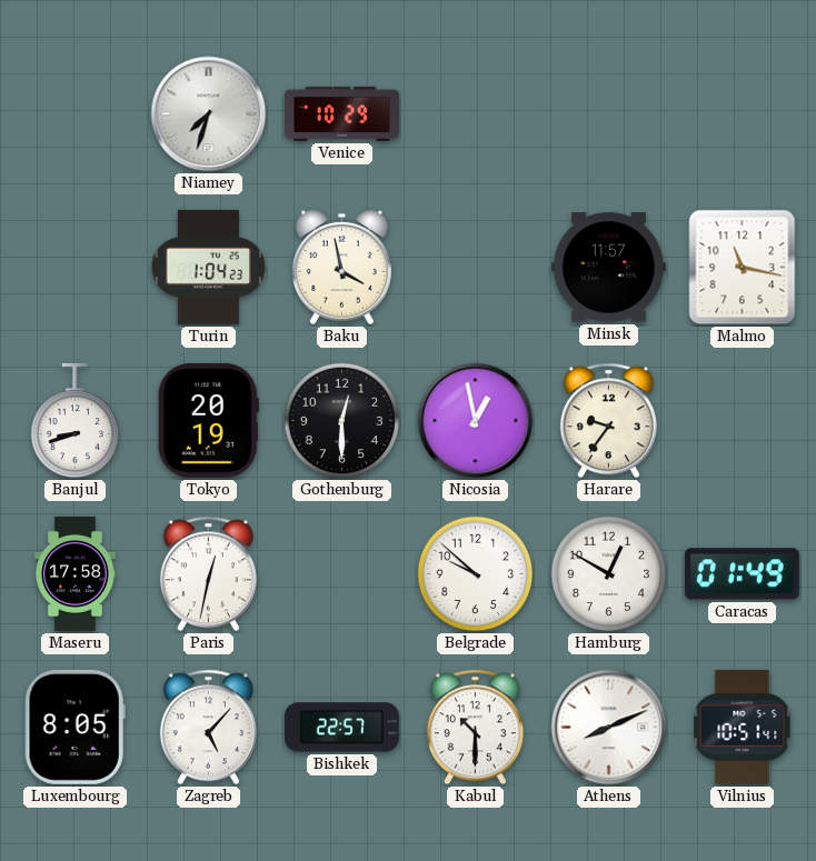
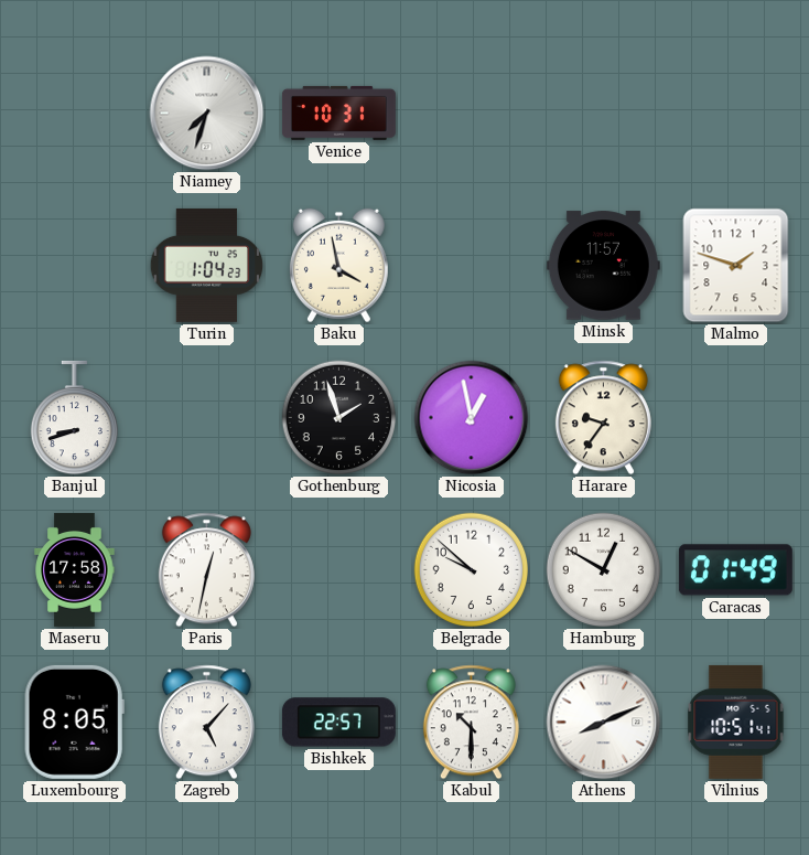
Venice: 10:29 -> 10:31
Malmo: 11:17 -> 1:48
Tokyo: 20:19 -> none
Gothenburg: 12:30 -> 1:57
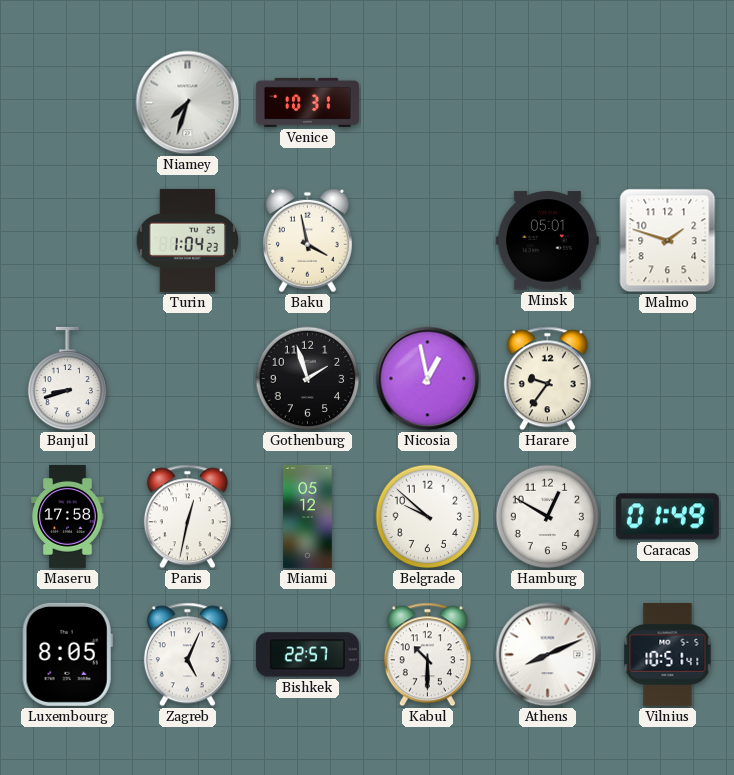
Minsk: 11:57 -> 05:01
Miami: none -> 05:12
Zagreb: 5:07 -> 5:04
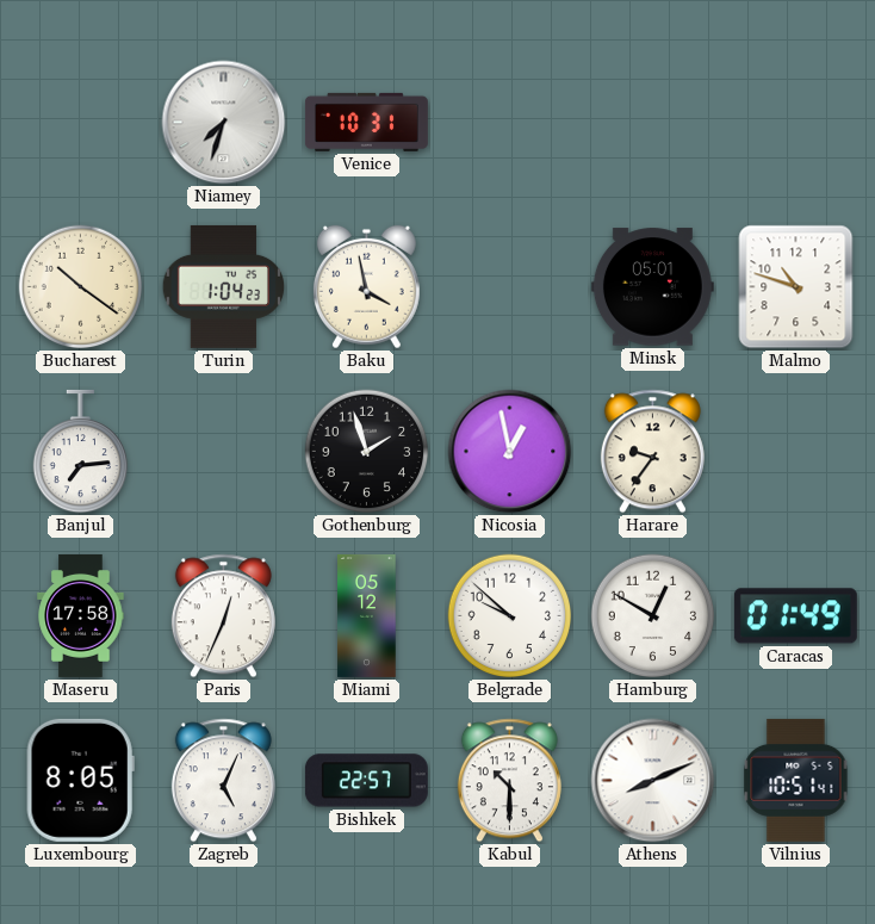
Bucharest: none -> 10:21
Malmo: 1:48 -> 10:48
Banjul: 8:42 -> 7:14
Paris: 12:32 -> 12:34
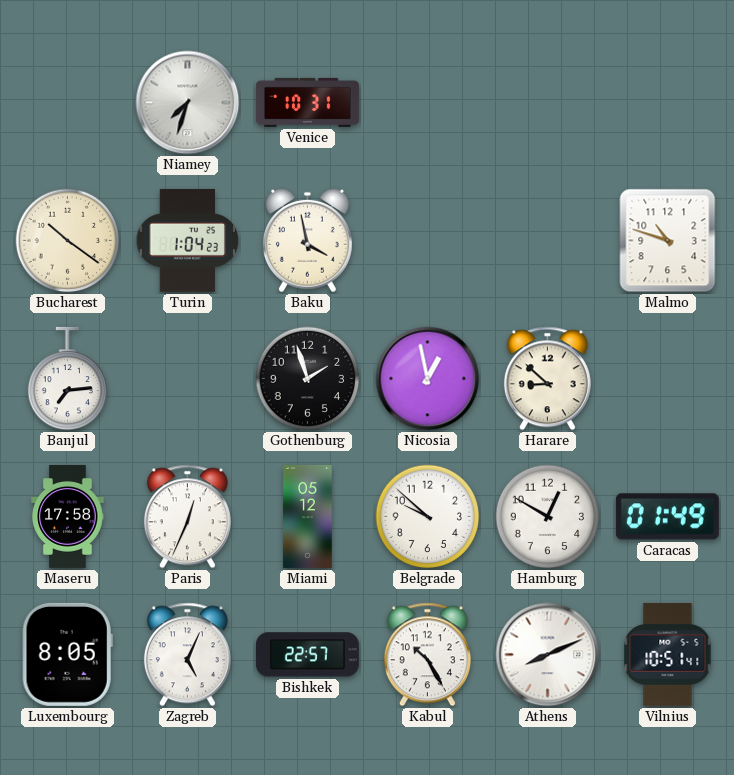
Minsk: 05:01 -> none
Harare: 9:36 -> 8:52
Kabul: 10:30 -> 10:25
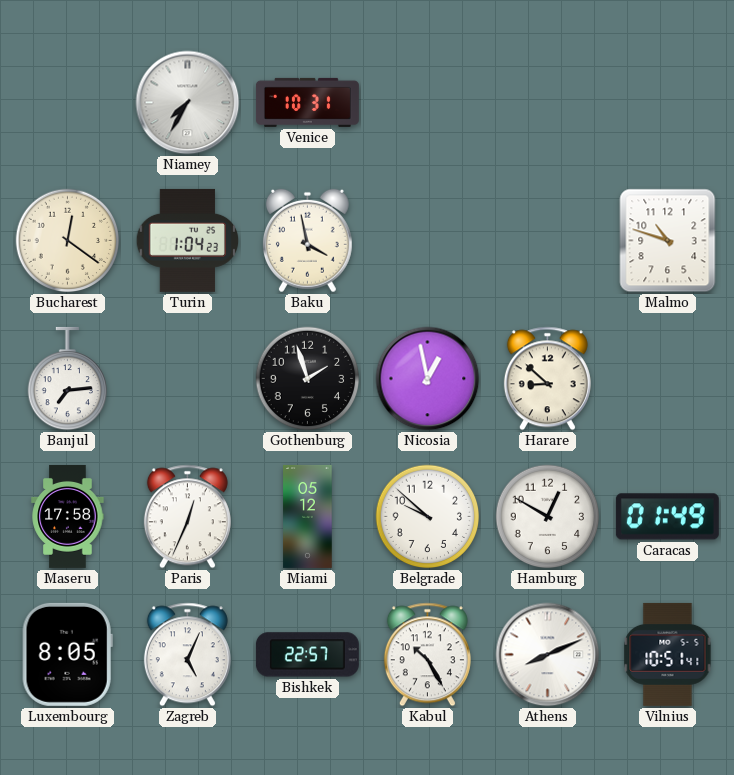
Niamey: 7:33 -> 7:35
Bucharest: 10:21 -> 12:21
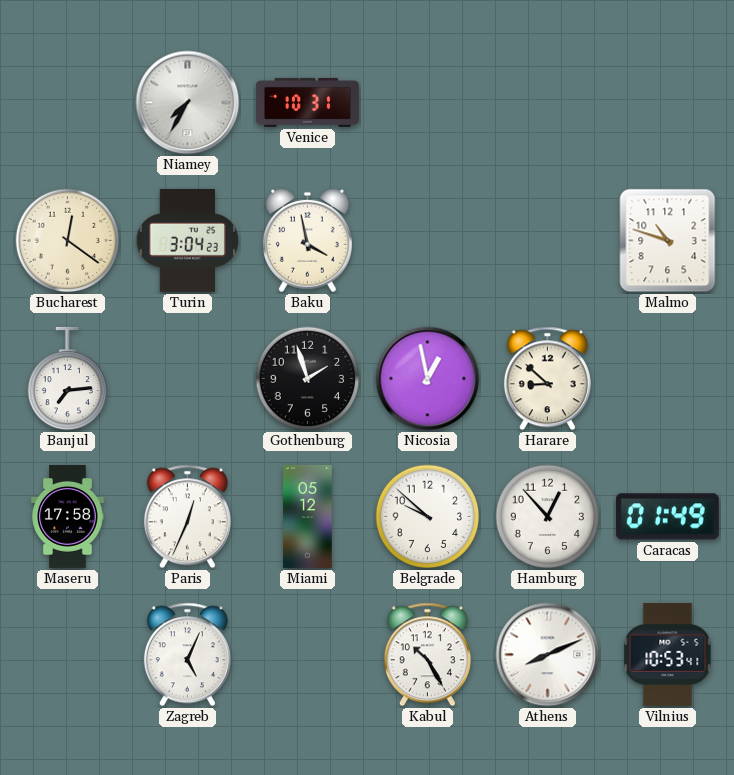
Turin: 1:04 -> 3:04
Hamburg: 12:50 -> 12:53
Luxembourg: 8:05 -> none
Bishkek: 22:57 -> none
Vilnius: 10:51 -> 10:53
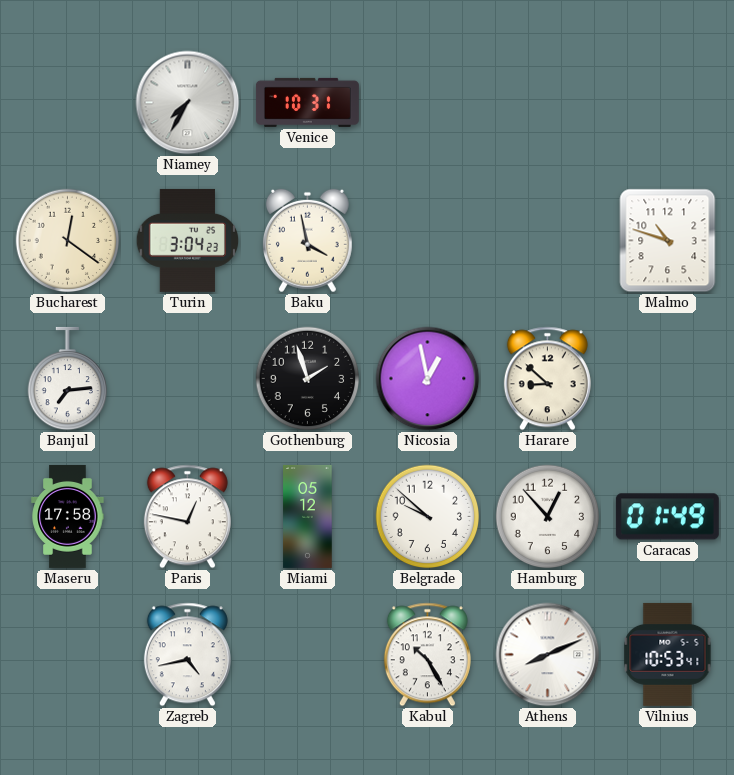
Paris: 12:34 -> 12:47
Zagreb: 5:04 -> 4:43
